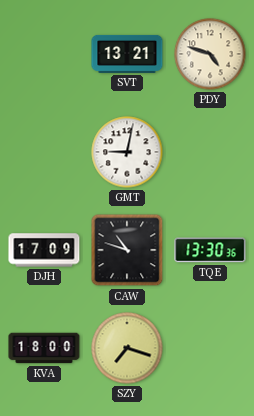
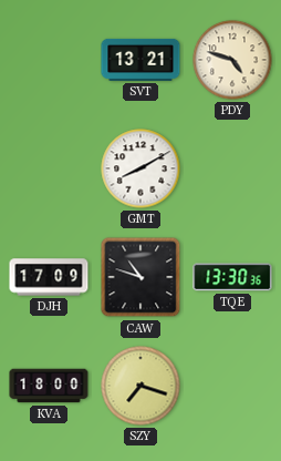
GMT: 9:02 -> 8:10
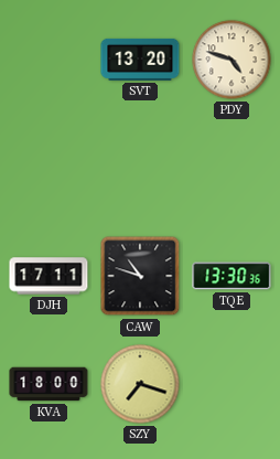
SVT: 13:21 -> 13:20
GMT: 8:10 -> none
DJH: 17:09 -> 17:11
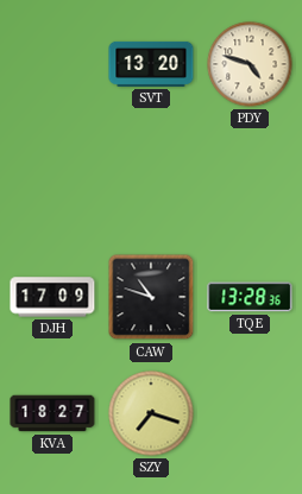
DJH: 17:11 -> 17:09
TQE: 13:30 -> 13:28
KVA: 18:00 -> 18:27
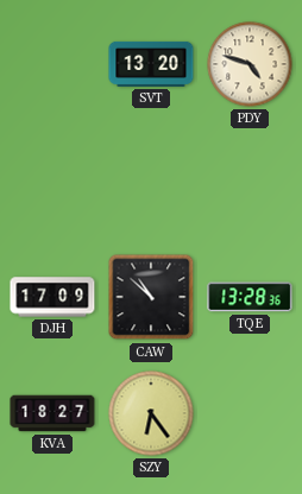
CAW: 10:48 -> 10:52
SZY: 7:18 -> 6:24
